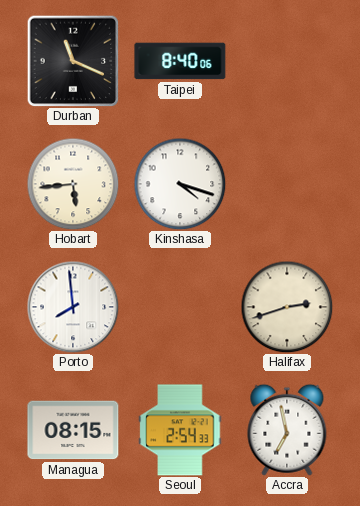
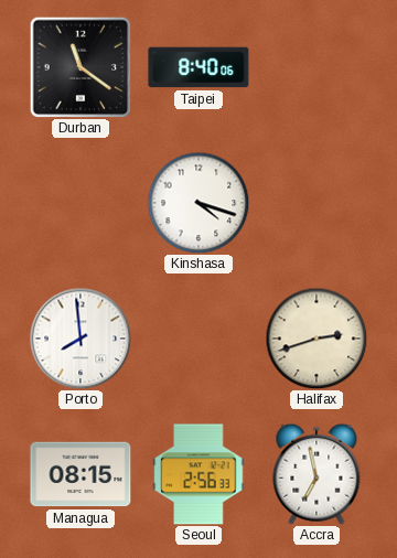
Durban: 11:19 -> 11:21
Hobart: 5:44 -> none
Seoul: 2:54 -> 2:56
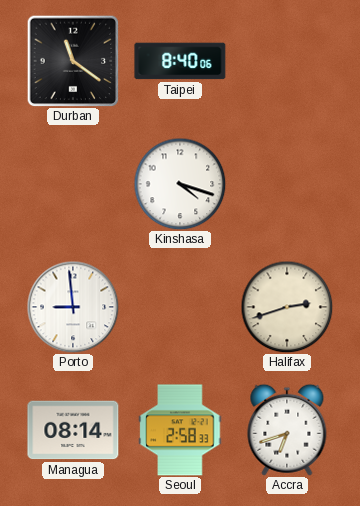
Porto: 7:59 -> 8:59
Managua: 08:15 -> 08:14
Seoul: 2:56 -> 2:58
Accra: 6:58 -> 6:42
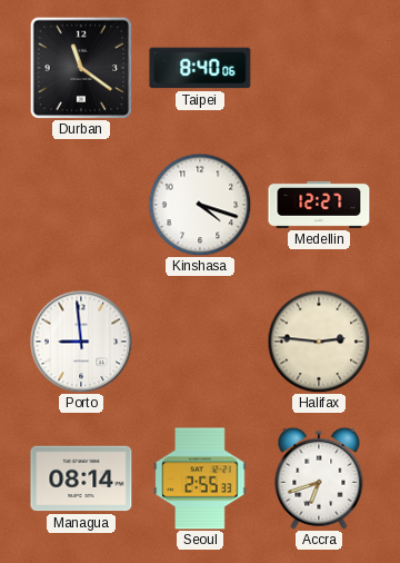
Medellin: none -> 12:27
Halifax: 2:42 -> 2:46
Seoul: 2:58 -> 2:55
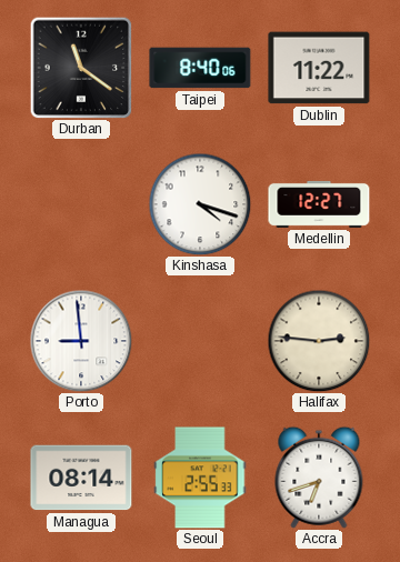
Dublin: none -> 11:22
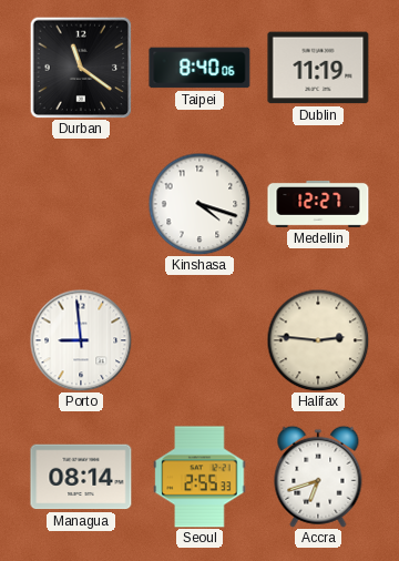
Dublin: 11:22 -> 11:19
